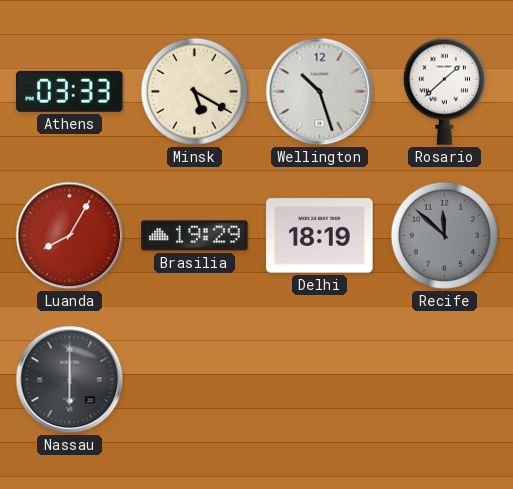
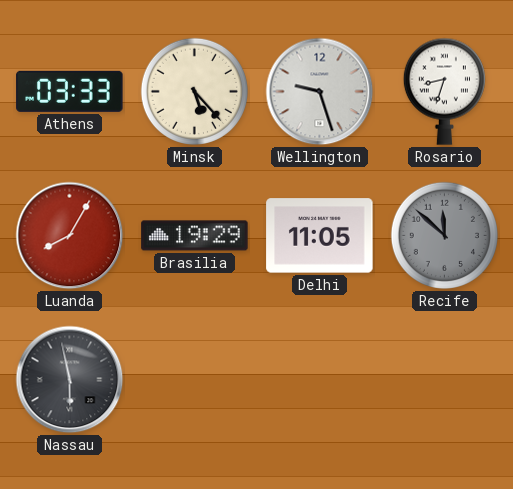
Minsk: 5:20 -> 5:23
Wellington: 10:27 -> 9:27
Rosario: 1:38 -> 8:33
Delhi: 18:19 -> 11:05
Nassau: 6:00 -> 5:58
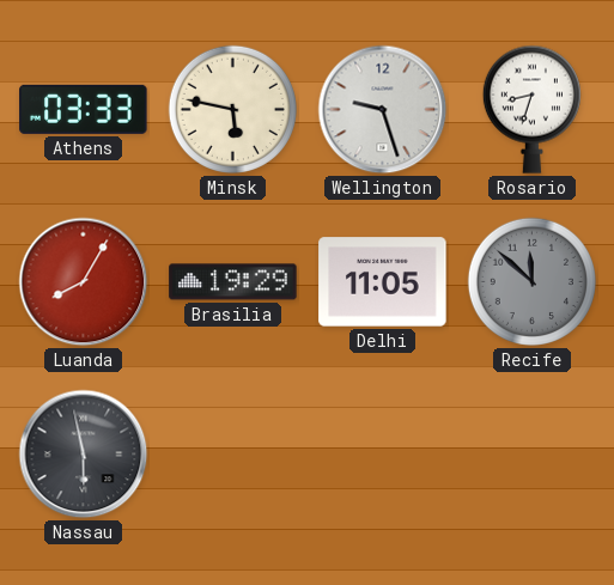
Minsk: 5:23 -> 5:47
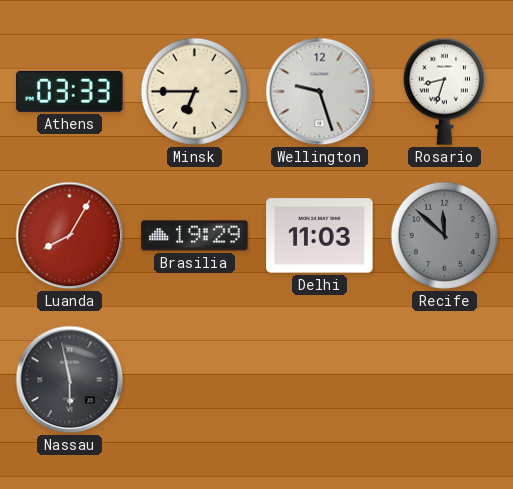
Minsk: 5:47 -> 6:45
Delhi: 11:05 -> 11:03
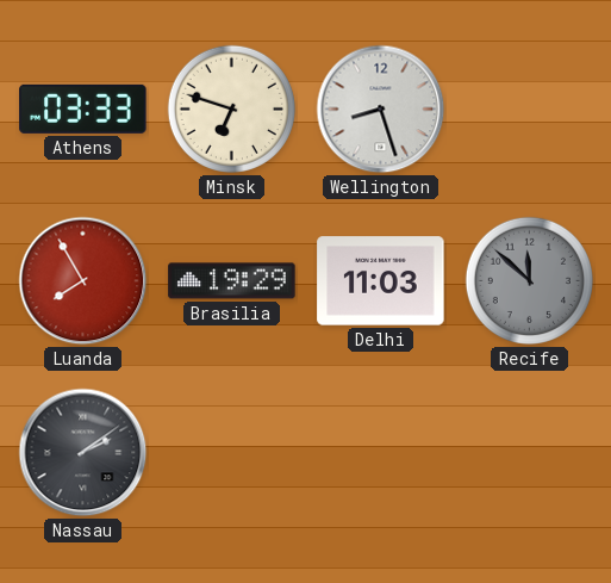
Minsk: 6:45 -> 6:48
Wellington: 9:27 -> 8:27
Rosario: 8:33 -> none
Luanda: 8:05 -> 7:55
Nassau: 5:58 -> 2:09
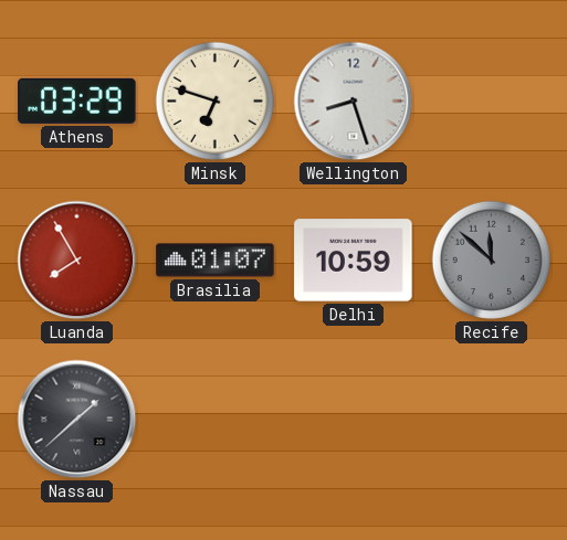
Athens: 03:33 -> 03:29
Brasilia: 19:29 -> 01:07
Delhi: 11:03 -> 10:59
Nassau: 2:09 -> 1:38
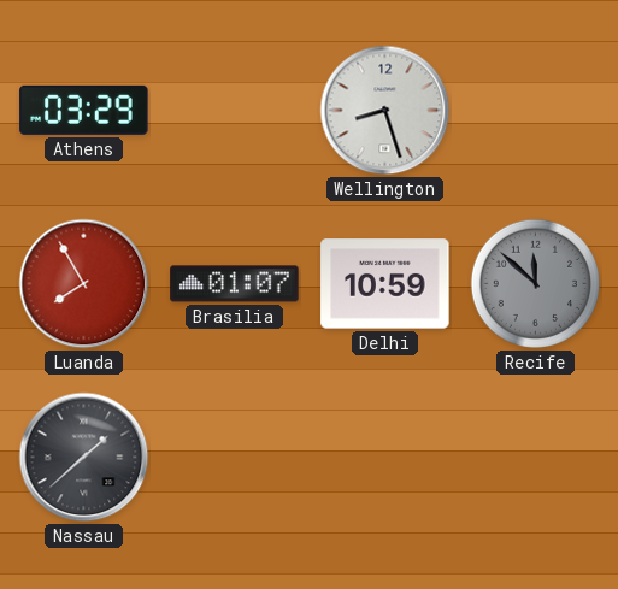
Minsk: 6:48 -> none
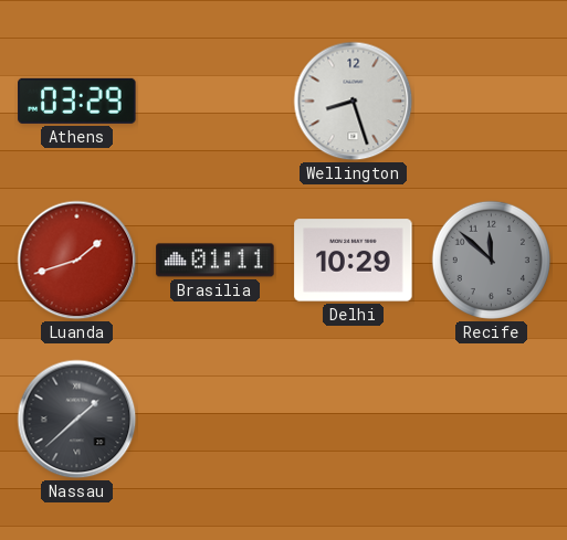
Luanda: 7:55 -> 1:42
Brasilia: 01:07 -> 01:11
Delhi: 10:59 -> 10:29
